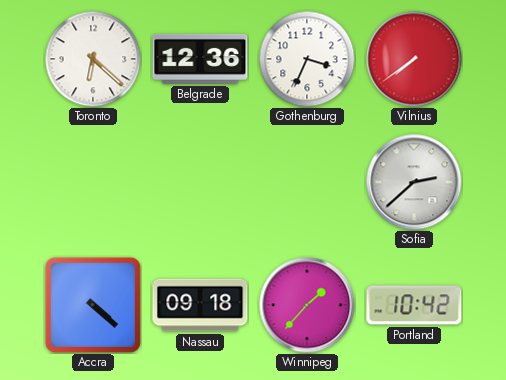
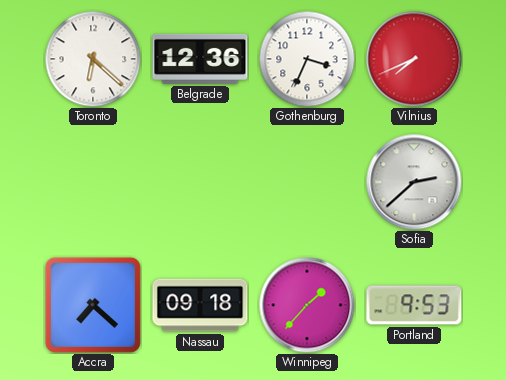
Vilnius: 7:39 -> 7:41
Accra: 4:22 -> 7:22
Portland: 10:42 -> 9:53
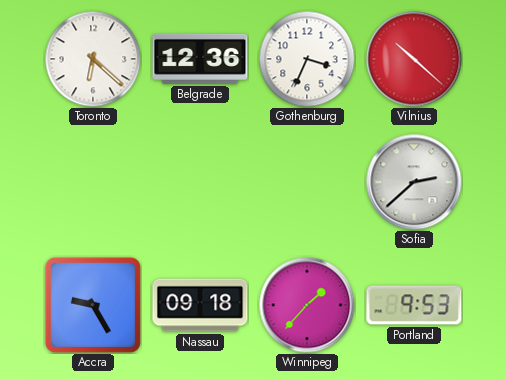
Vilnius: 7:41 -> 10:22
Accra: 7:22 -> 9:25
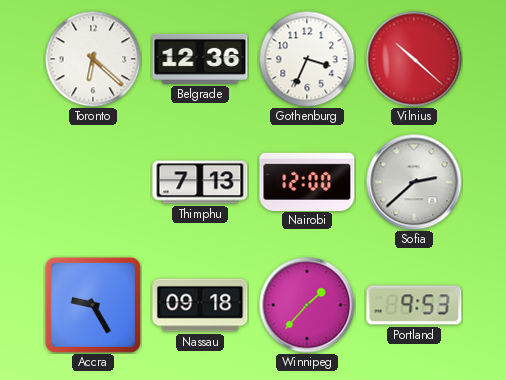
Thimphu: none -> 7:13
Nairobi: none -> 12:00
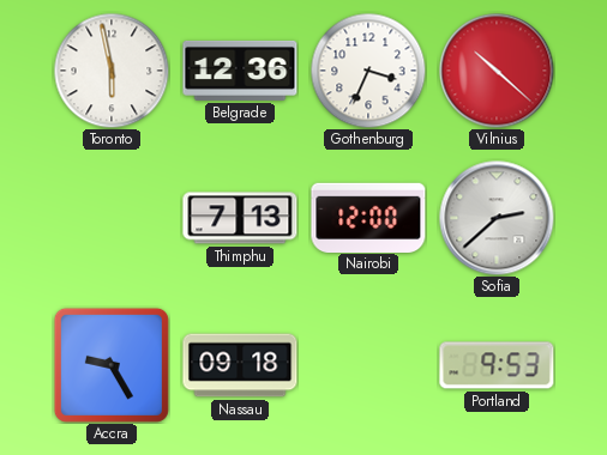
Toronto: 6:22 -> 5:58
Winnipeg: 1:37 -> none
